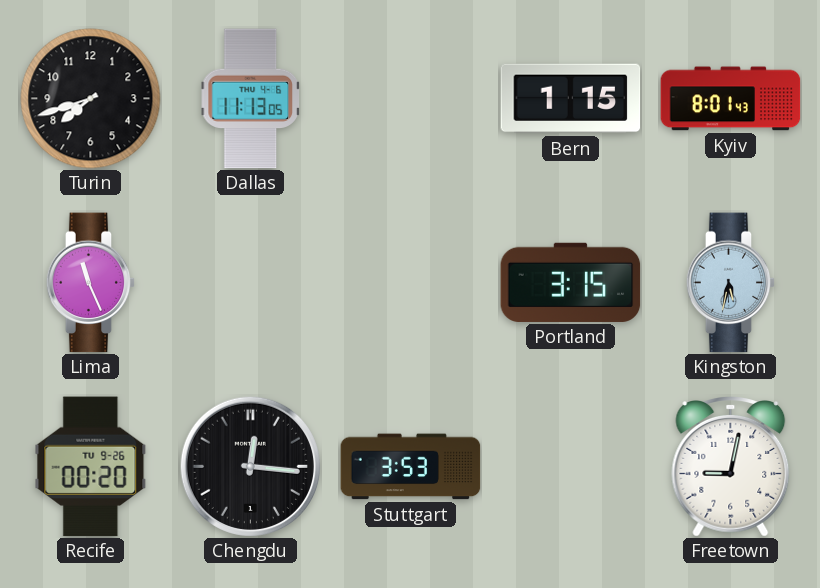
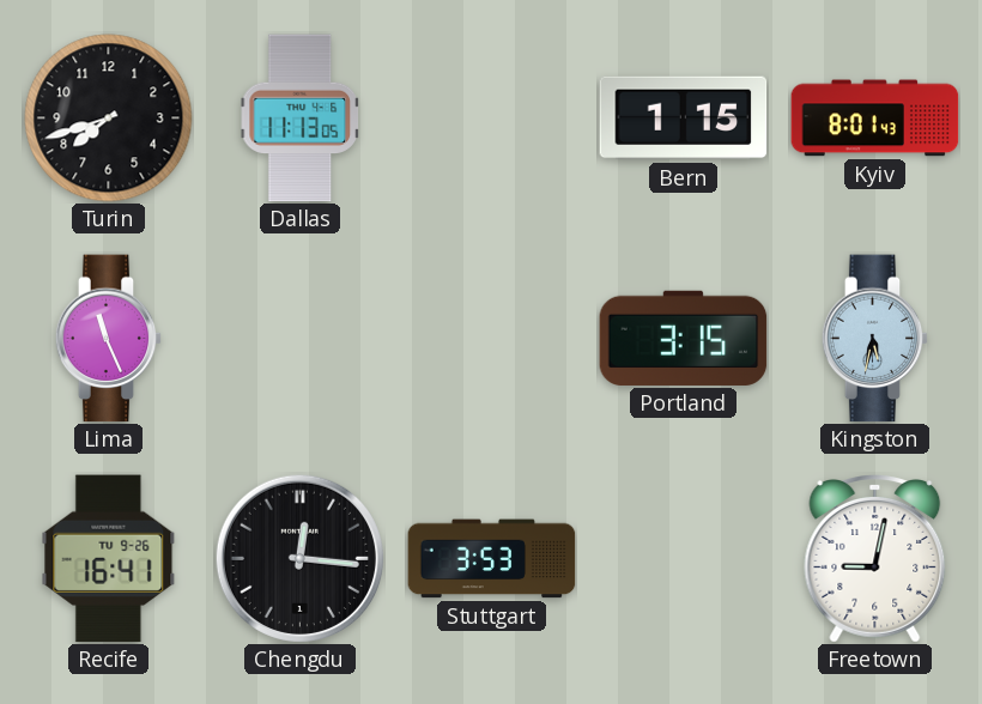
Recife: 00:20 -> 16:41
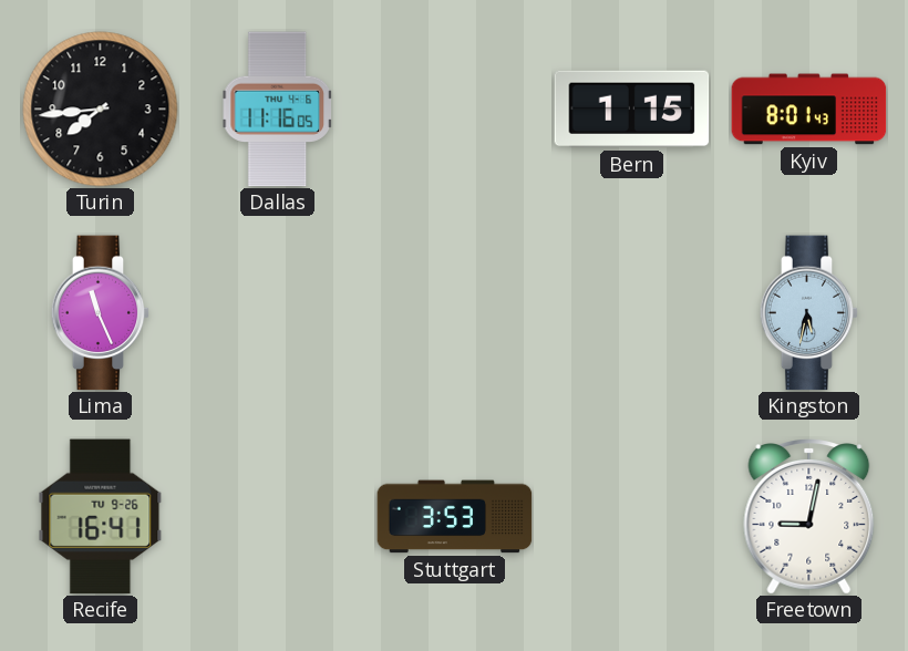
Turin: 7:42 -> 7:44
Dallas: 11:13 -> 11:16
Portland: 3:15 -> none
Chengdu: 12:16 -> none
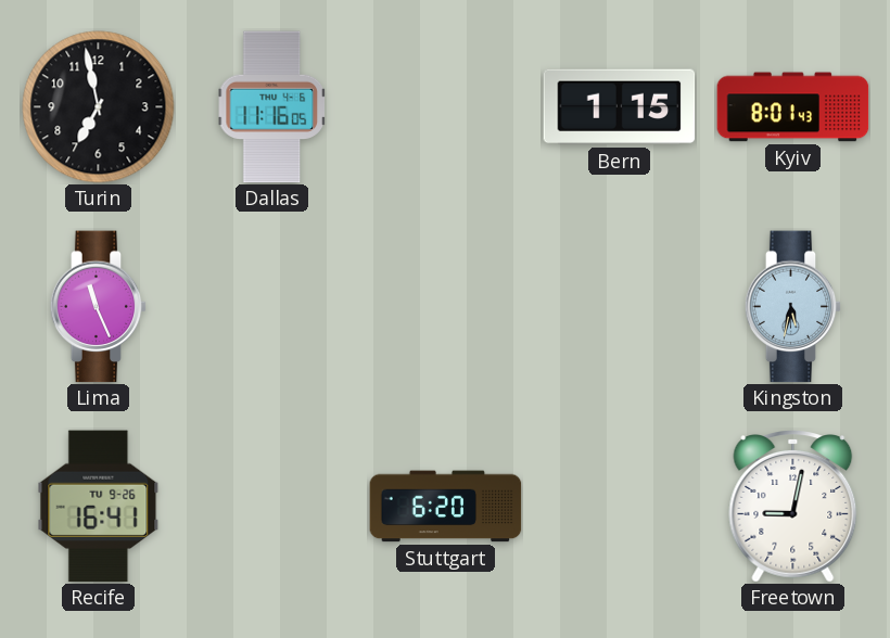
Turin: 7:44 -> 6:58
Stuttgart: 3:53 -> 6:20
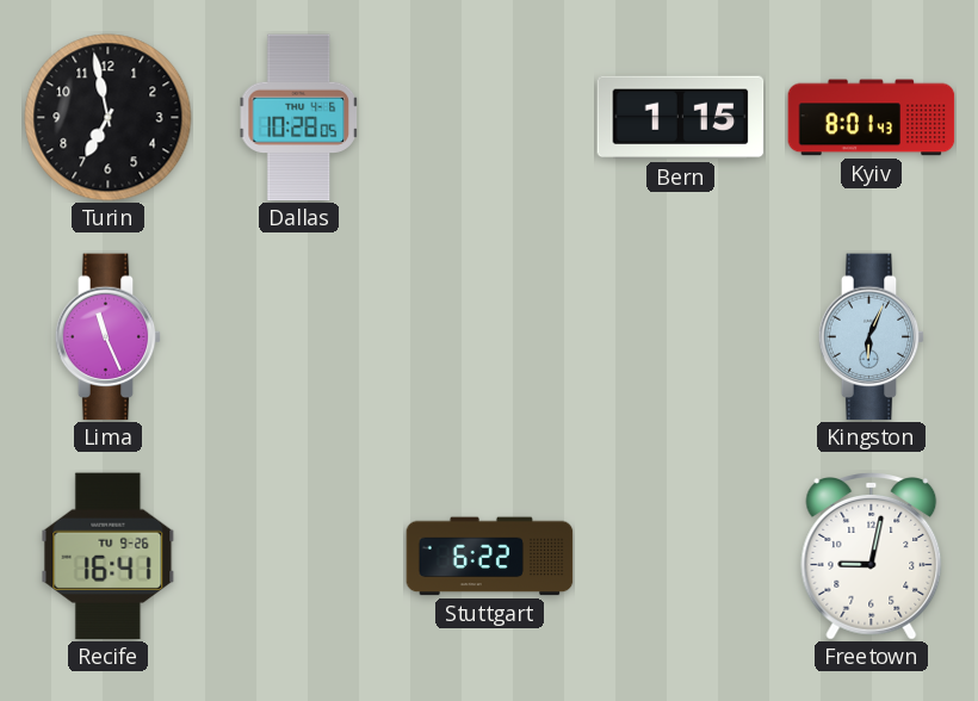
Dallas: 11:16 -> 10:28
Kingston: 5:32 -> 6:04
Stuttgart: 6:20 -> 6:22
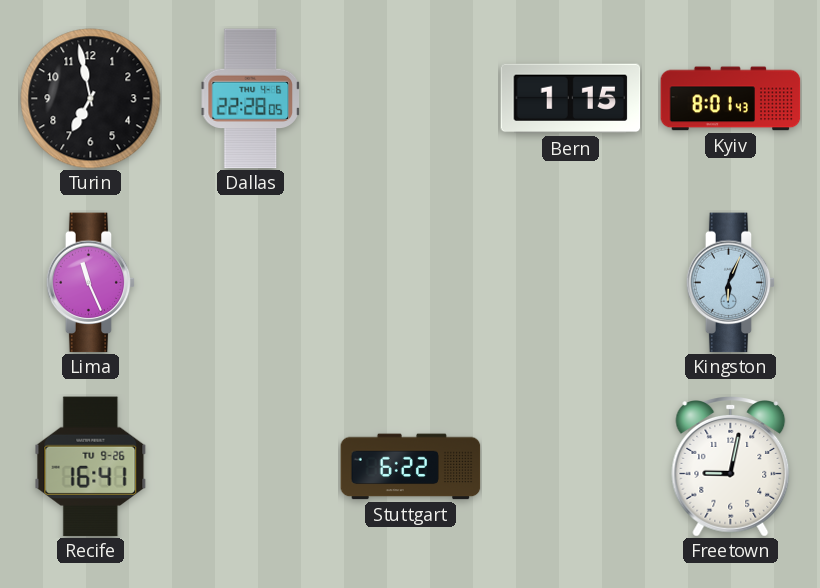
Dallas: 10:28 -> 22:28
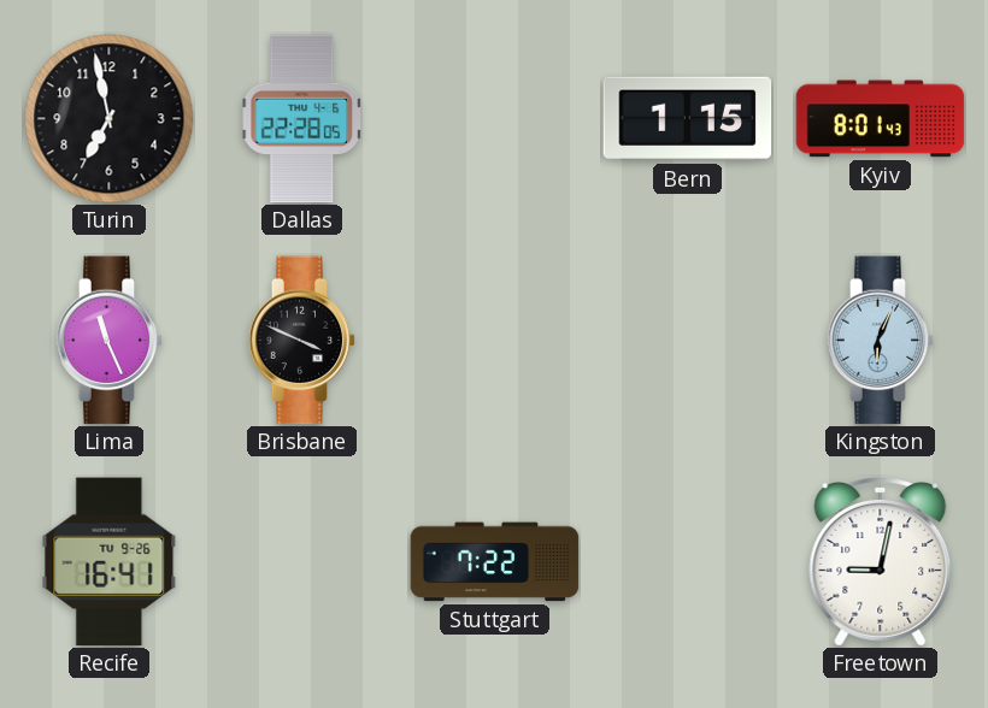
Brisbane: none -> 3:49
Stuttgart: 6:22 -> 7:22
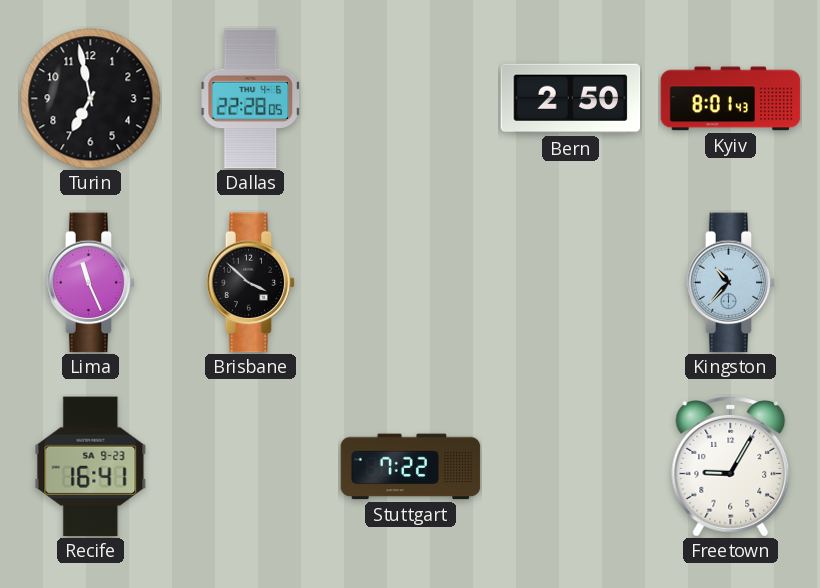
Bern: 1:15 -> 2:50
Brisbane: 3:49 -> 3:52
Kingston: 6:04 -> 10:37
Recife date: TU 9-26 -> SA 9-23
Freetown: 9:02 -> 9:05
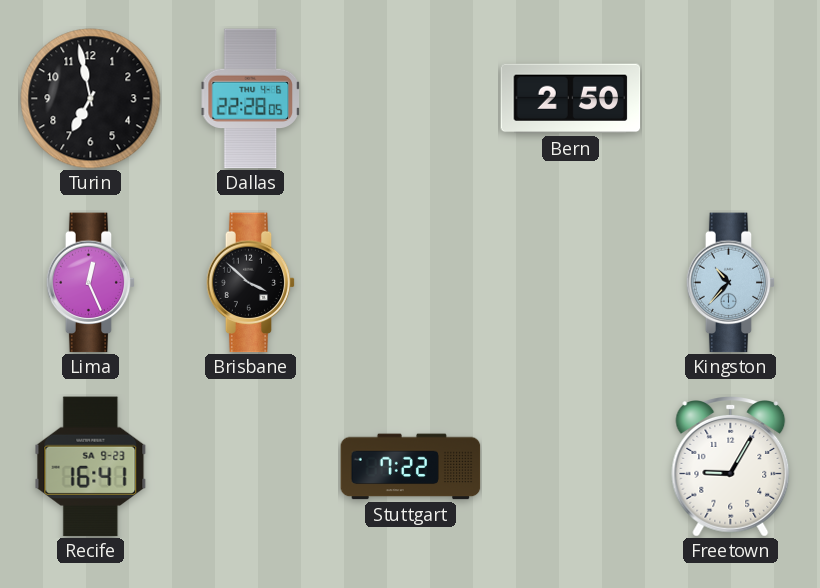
Kyiv: 8:01 -> none
Lima: 11:26 -> 12:26
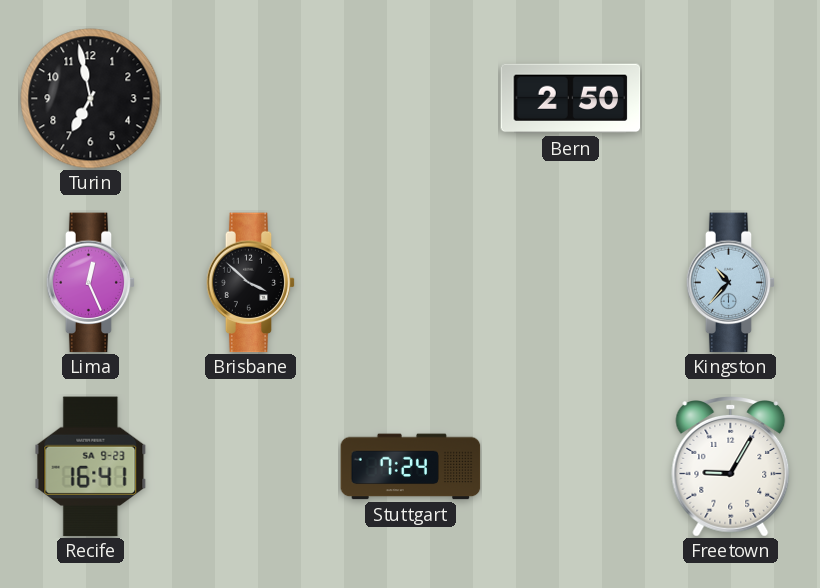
Dallas: 22:28 -> none
Stuttgart: 7:22 -> 7:24
